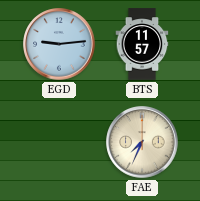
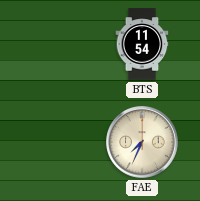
EGD: 9:14 -> none
BTS: 11:57 -> 11:54
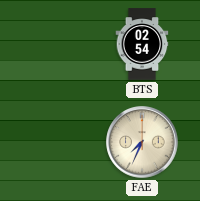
BTS: 11:54 -> 02:54
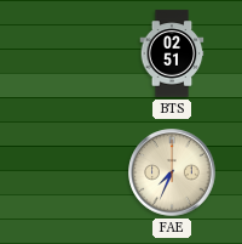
BTS: 02:54 -> 02:51
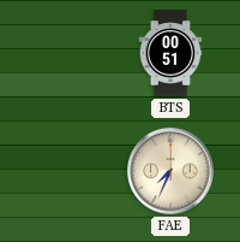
BTS: 02:51 -> 00:51
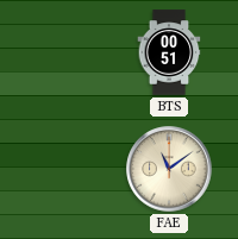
FAE: 7:34 -> 11:09
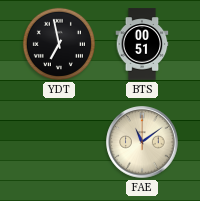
YDT: none -> 6:58
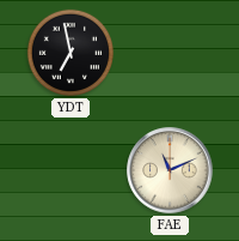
BTS: 00:51 -> none
FAE: 11:09 -> 11:11
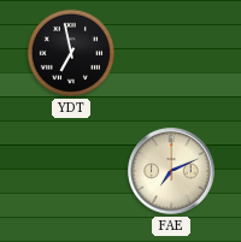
FAE: 11:11 -> 7:11
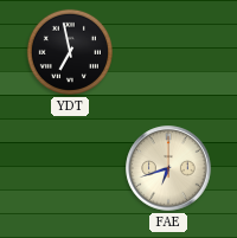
FAE: 7:11 -> 6:42
